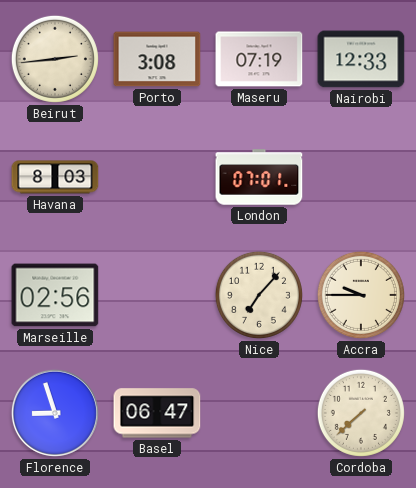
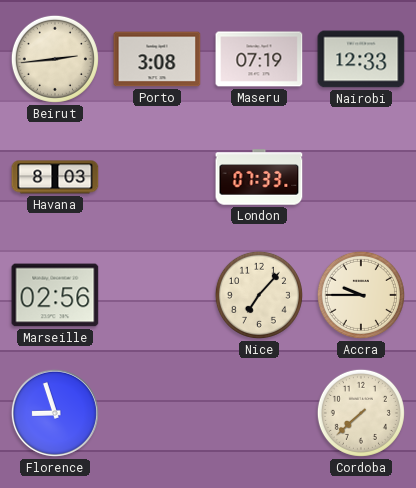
London: 07:01 -> 07:33
Basel: 06:47 -> none
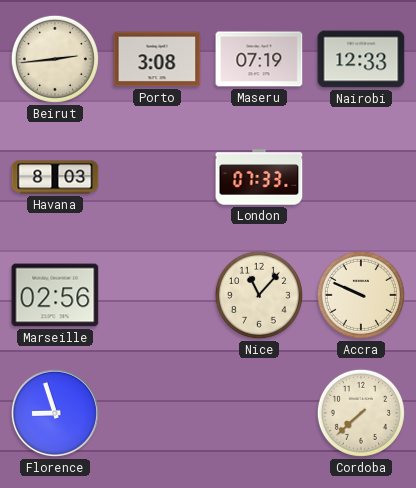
Nice: 7:07 -> 11:07
Accra: 9:45 -> 9:49
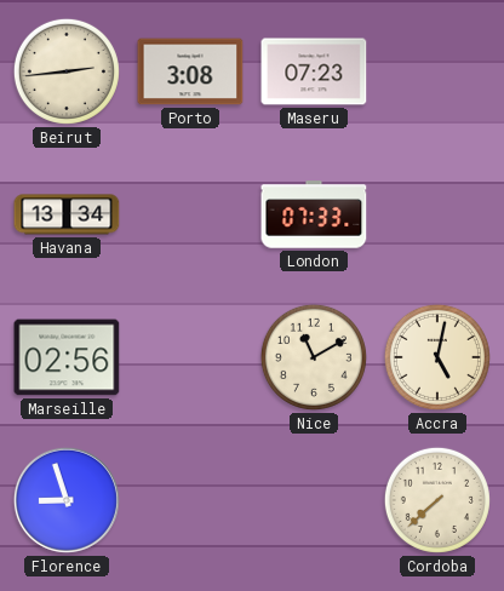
Maseru: 07:19 -> 07:23
Nairobi: 12:33 -> none
Havana: 8:03 -> 13:34
Nice: 11:07 -> 11:10
Accra: 9:49 -> 5:02
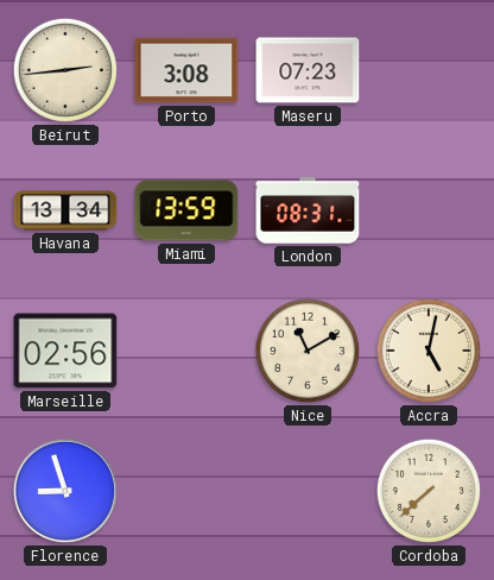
Miami: none -> 13:59
London: 07:33 -> 08:31
